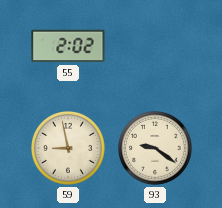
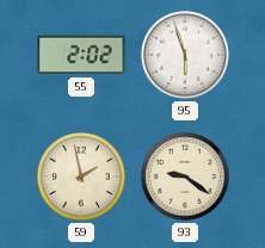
95: none -> 5:57
59: 8:58 -> 1:58
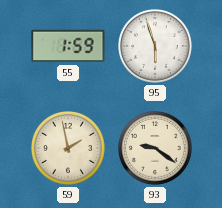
55: 2:02 -> 1:59
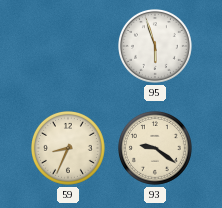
55: 1:59 -> none
59: 1:58 -> 8:34
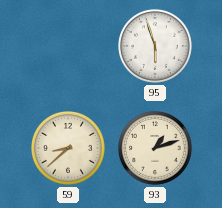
59: 8:34 -> 8:38
93: 9:21 -> 1:12
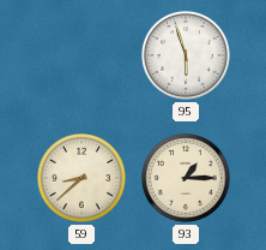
93: 1:12 -> 1:15
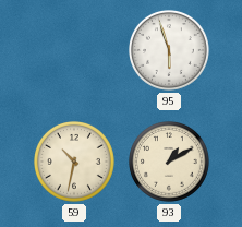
59: 8:38 -> 10:32
93: 1:15 -> 1:10
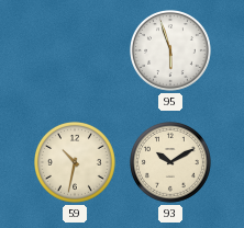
93: 1:10 -> 10:10
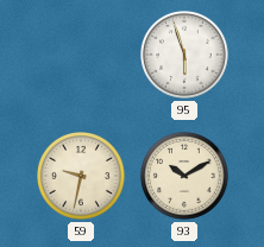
59: 10:32 -> 9:32
